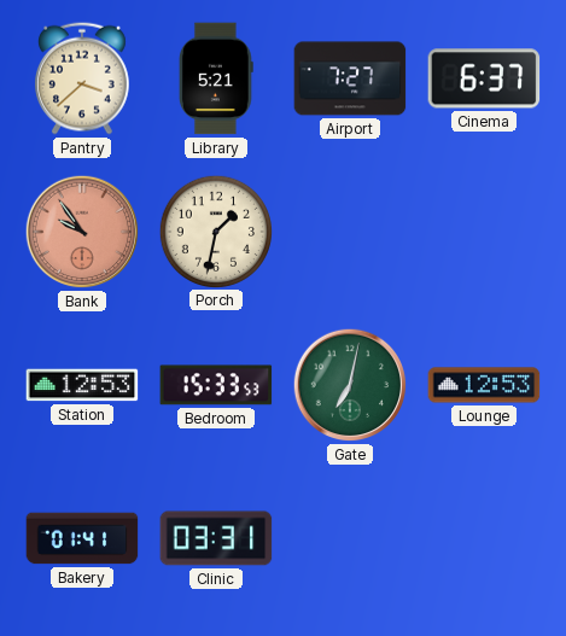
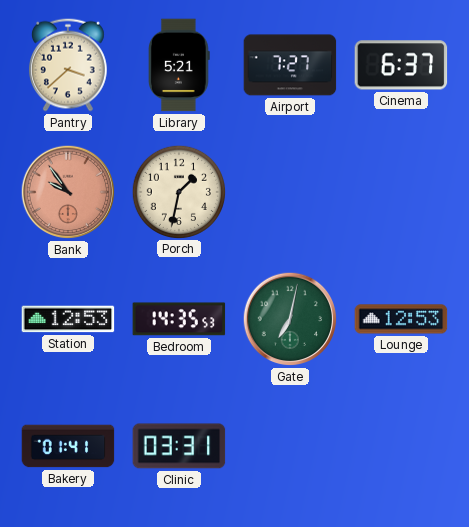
Bedroom: 15:33 -> 14:35
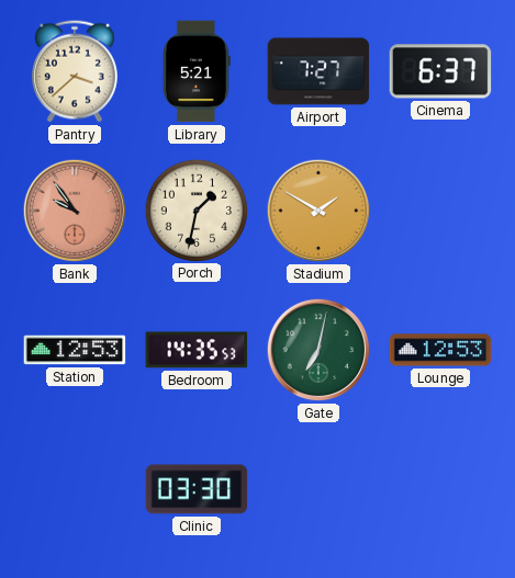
Stadium: none -> 1:50
Bakery: 01:41 -> none
Clinic: 03:31 -> 03:30
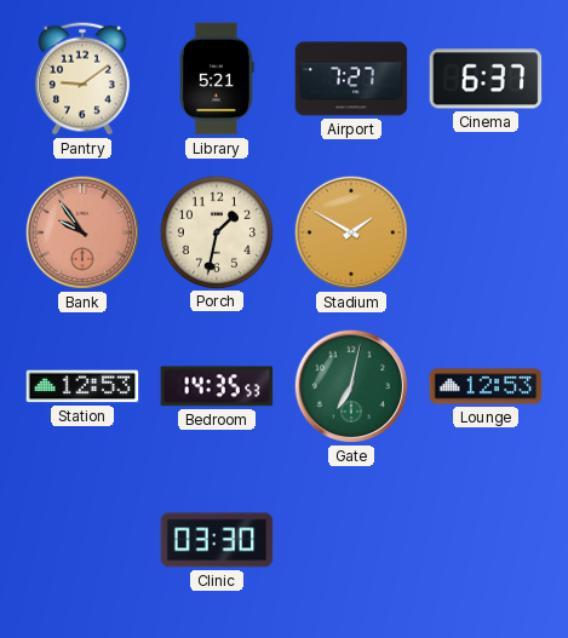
Pantry: 3:38 -> 9:09
